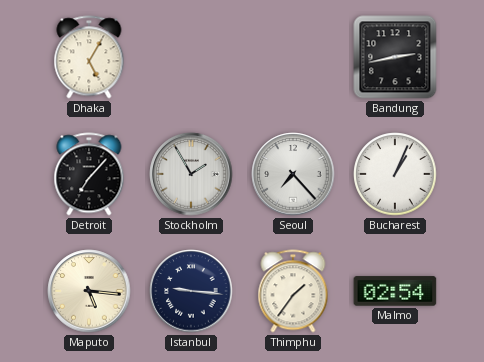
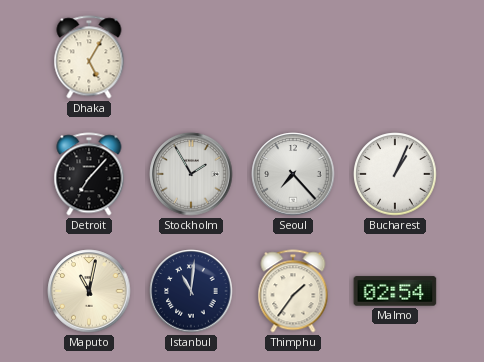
Bandung: 2:43 -> none
Maputo: 5:16 -> 11:02
Istanbul: 9:16 -> 11:01
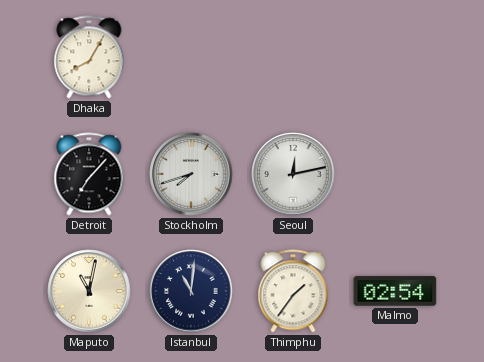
Dhaka: 5:05 -> 8:05
Stockholm: 1:55 -> 7:42
Seoul: 7:23 -> 12:13
Bucharest: 1:04 -> none
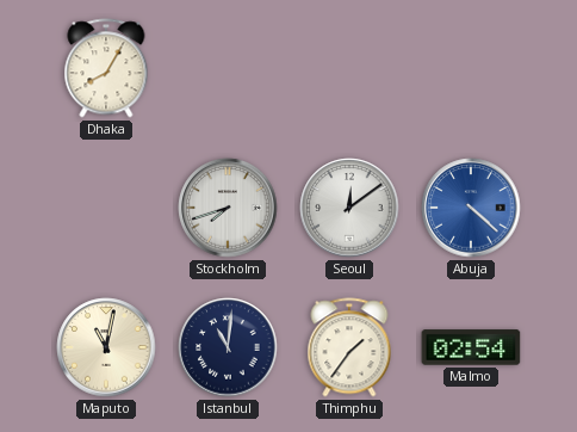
Detroit: 7:07 -> none
Seoul: 12:13 -> 12:09
Abuja: none -> 4:22
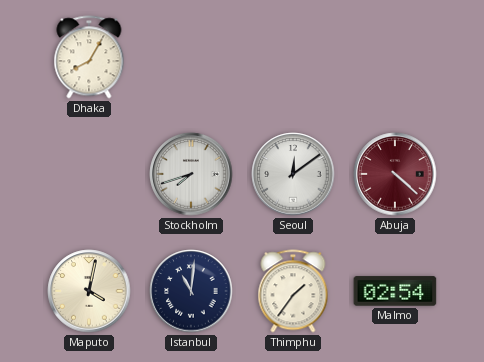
Abuja dial: blue -> burgundy
Maputo: 11:02 -> 4:02
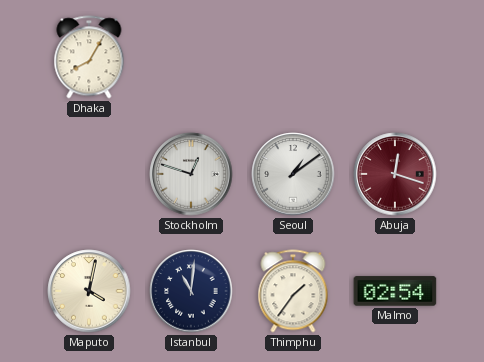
Stockholm: 7:42 -> 12:48
Seoul: 12:09 -> 1:09
Abuja: 4:22 -> 12:18
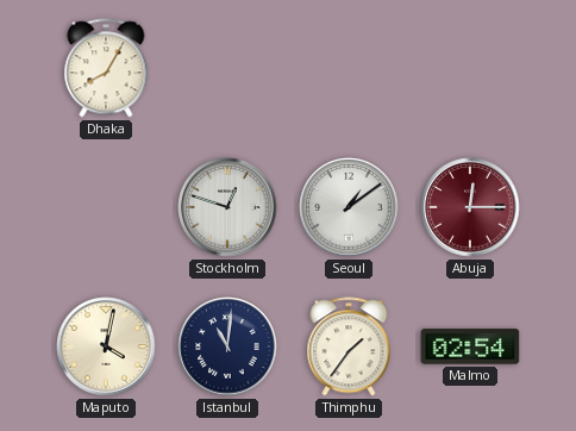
Abuja: 12:18 -> 12:15
